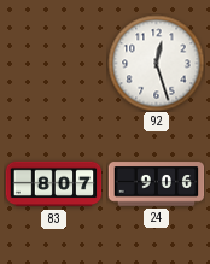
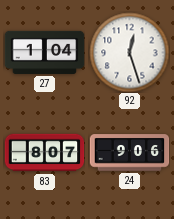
27: none -> 1:04
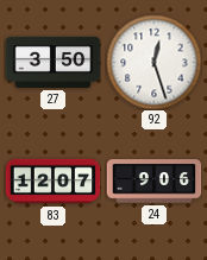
27: 1:04 -> 3:50
83: 8:07 -> 12:07
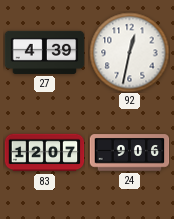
27: 3:50 -> 4:39
92: 12:27 -> 12:32
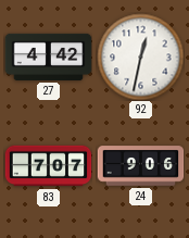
27: 4:39 -> 4:42
83: 12:07 -> 7:07
